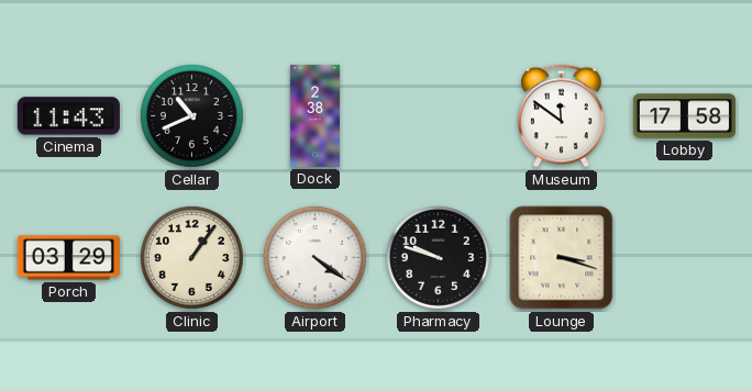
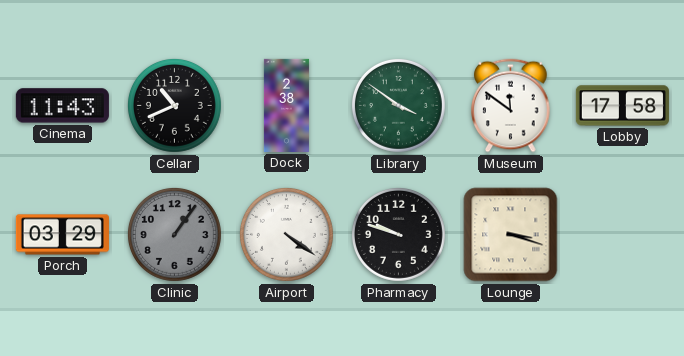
Library: none -> 3:51
Clinic dial: cream -> grey
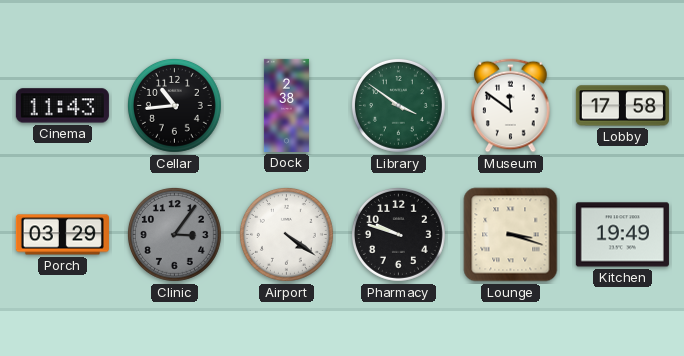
Cellar: 10:41 -> 10:44
Clinic: 1:06 -> 3:06
Kitchen: none -> 19:49
